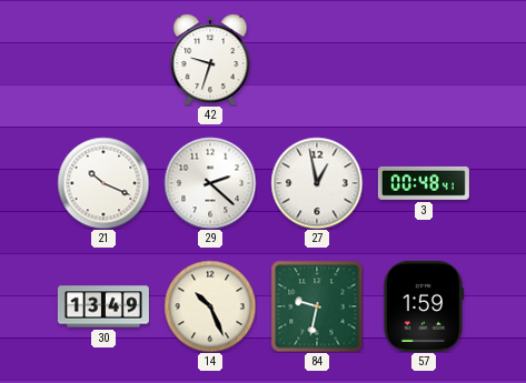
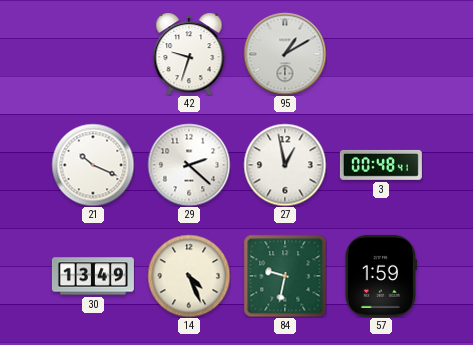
95: none -> 1:10
14: 10:26 -> 4:26
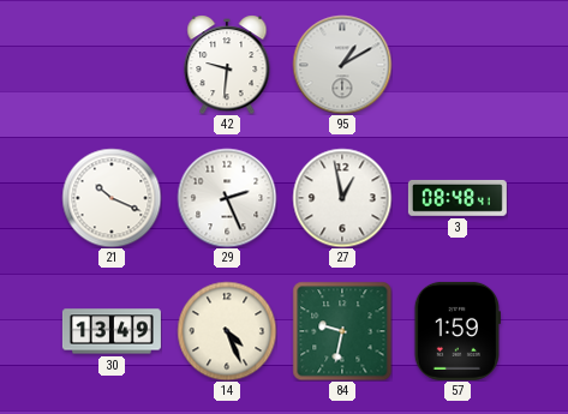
42: 9:33 -> 9:31
29: 2:22 -> 2:26
3: 00:48 -> 08:48
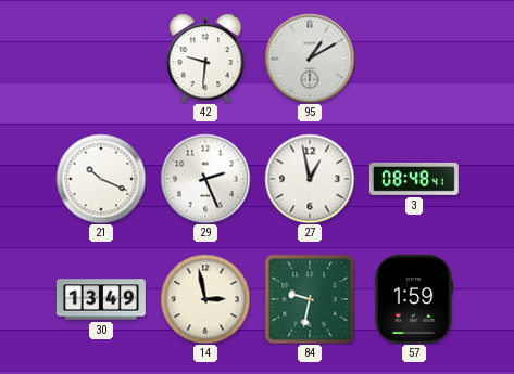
14: 4:26 -> 2:58
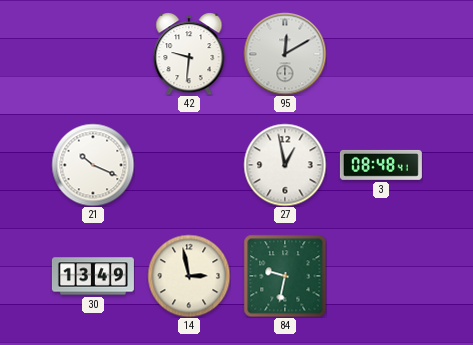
95: 1:10 -> 12:10
29: 2:26 -> none
57: 1:59 -> none
